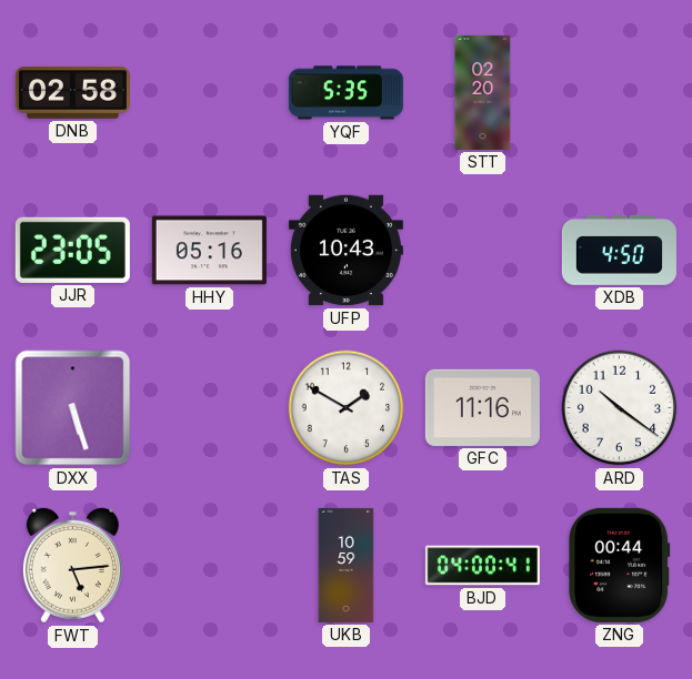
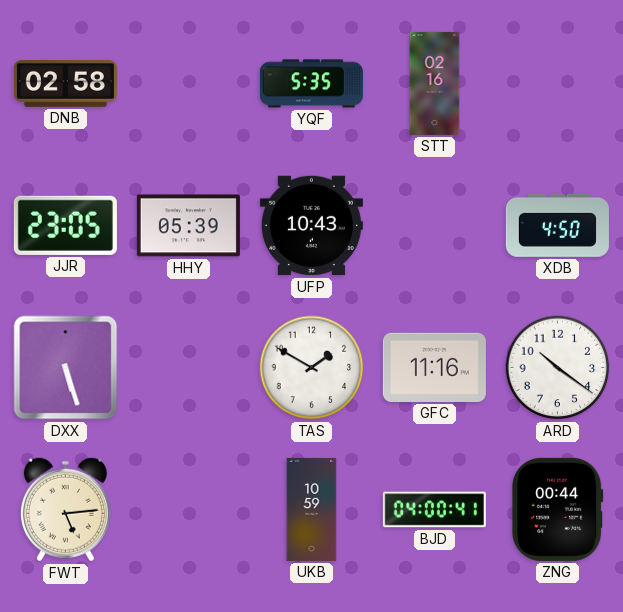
STT: 02:20 -> 02:16
HHY: 05:16 -> 05:39
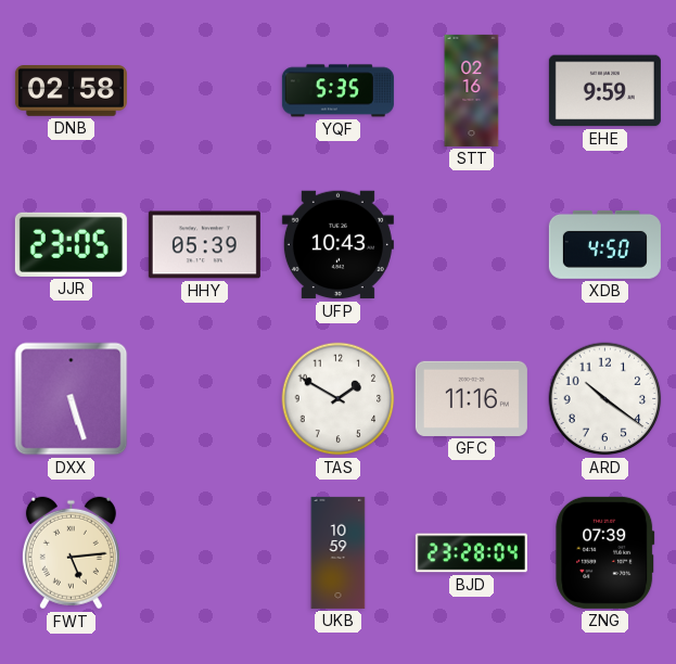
EHE: none -> 9:59
BJD: 04:00 -> 23:28
ZNG: 00:44 -> 07:39
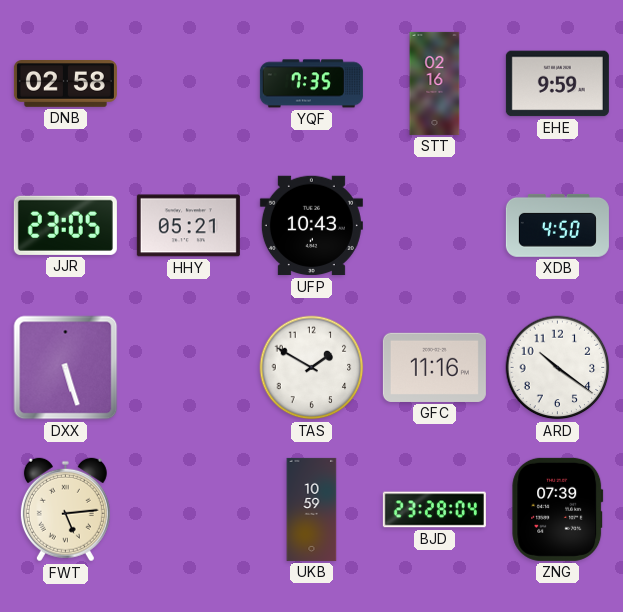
YQF: 5:35 -> 7:35
HHY: 05:39 -> 05:21
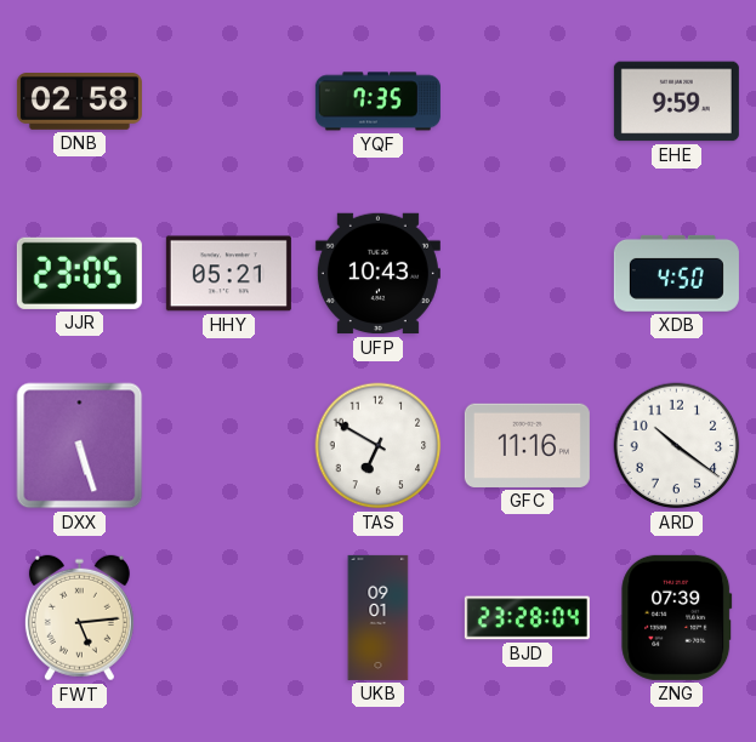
STT: 02:16 -> none
TAS: 1:50 -> 6:50
UKB: 10:59 -> 09:01
